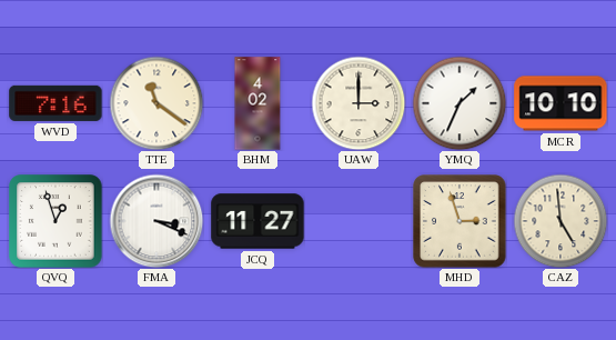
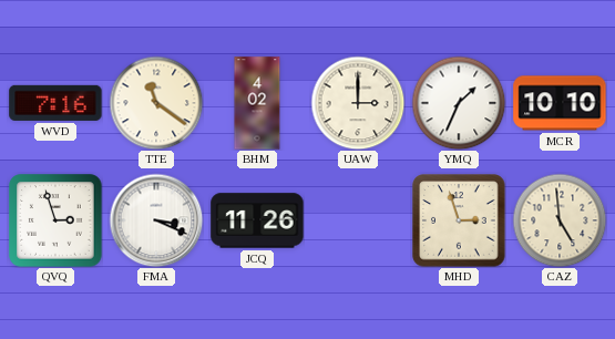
QVQ: 12:57 -> 2:57
JCQ: 11:27 -> 11:26
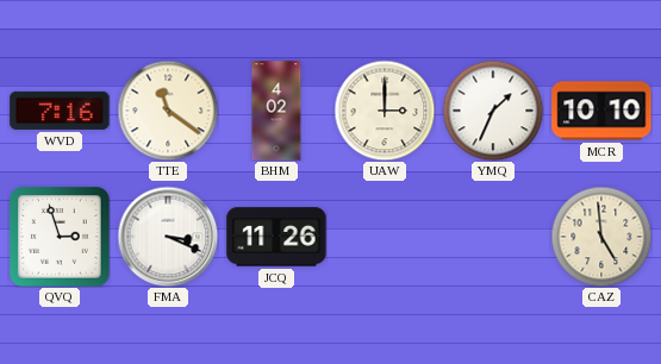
MHD: 2:57 -> none
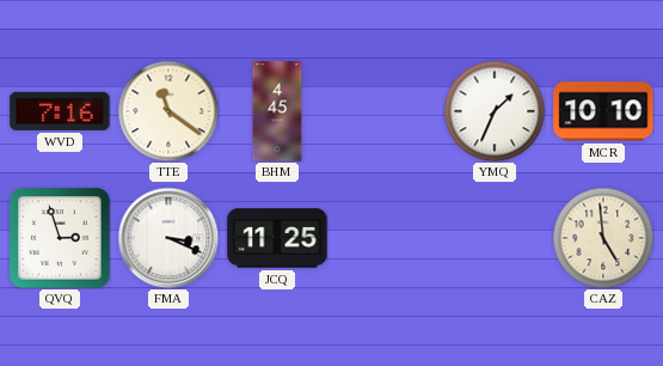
BHM: 4:02 -> 4:45
UAW: 3:00 -> none
JCQ: 11:26 -> 11:25
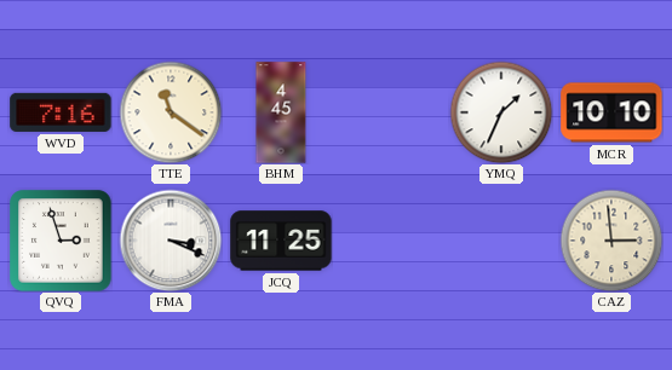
CAZ: 4:59 -> 2:59
